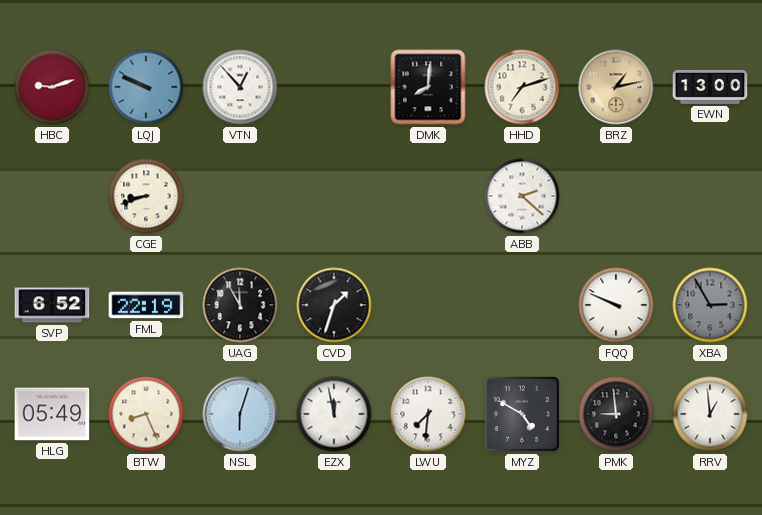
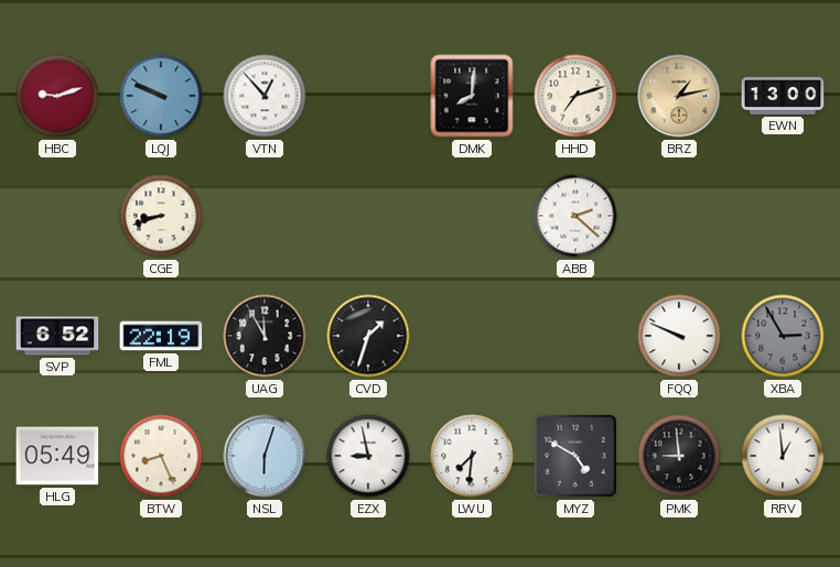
EZX: 11:58 -> 8:58
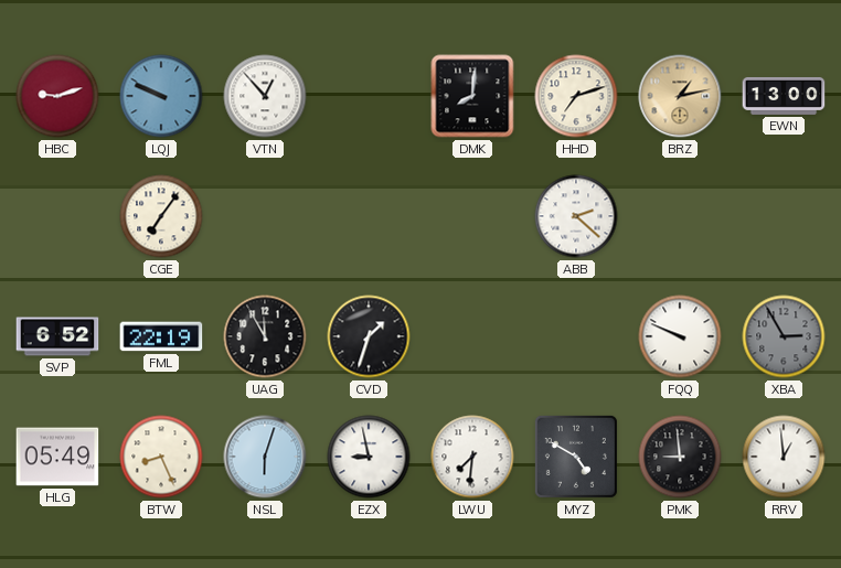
CGE: 8:42 -> 7:06
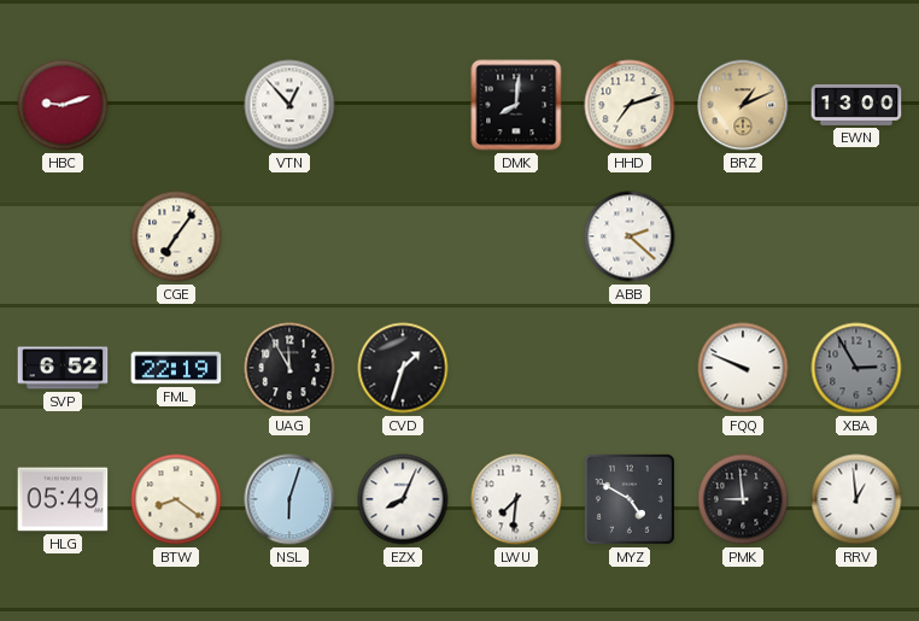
LQJ: 9:49 -> none
BRZ: 1:13 -> 1:11
BTW: 8:26 -> 8:21
EZX: 8:58 -> 8:04
